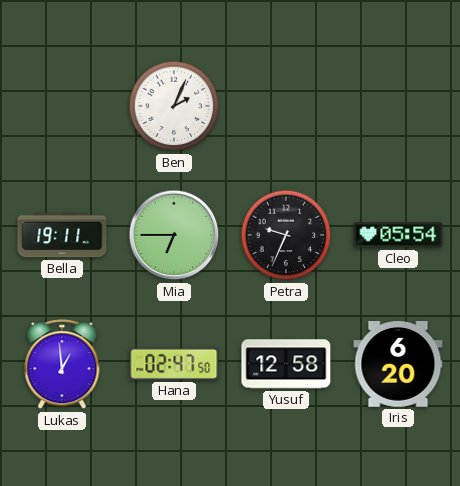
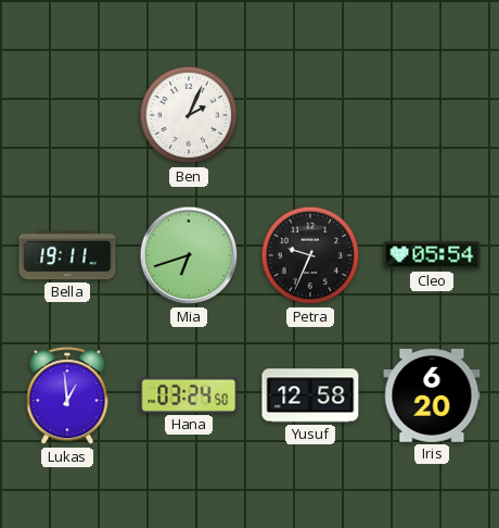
Mia: 6:45 -> 6:42
Hana: 02:47 -> 03:24
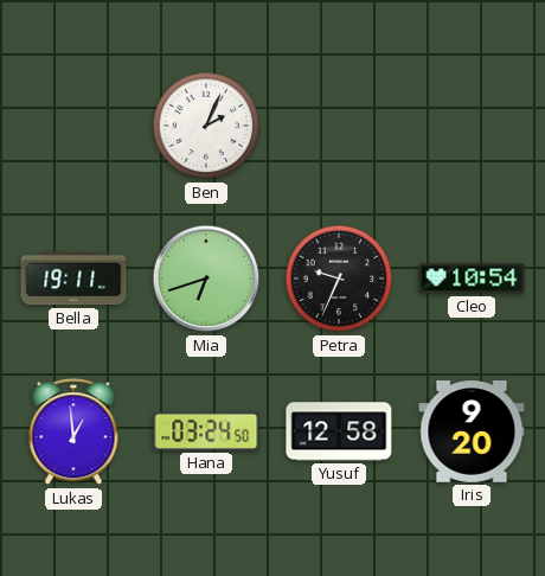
Cleo: 05:54 -> 10:54
Iris: 6:20 -> 9:20
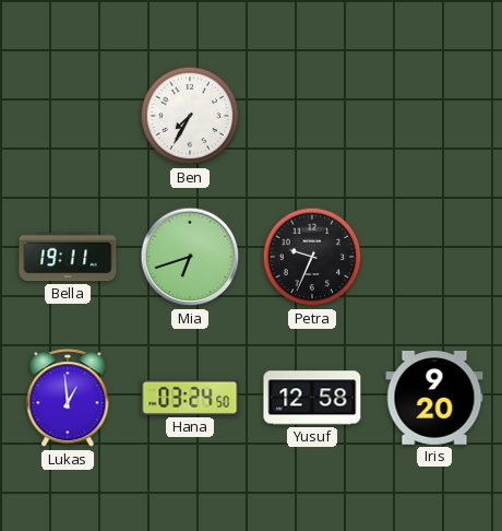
Ben: 2:04 -> 7:35
Cleo: 10:54 -> none
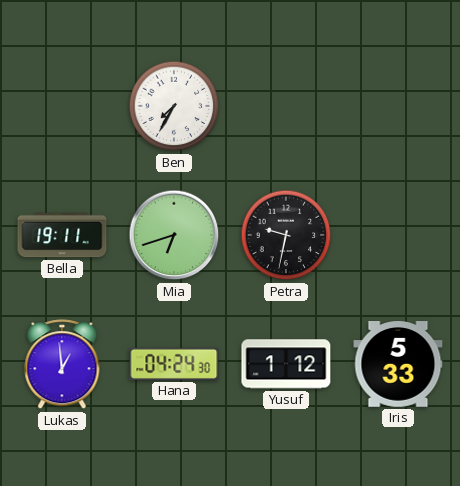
Petra: 9:34 -> 9:32
Hana: 03:24 -> 04:24
Yusuf: 12:58 -> 1:12
Iris: 9:20 -> 5:33
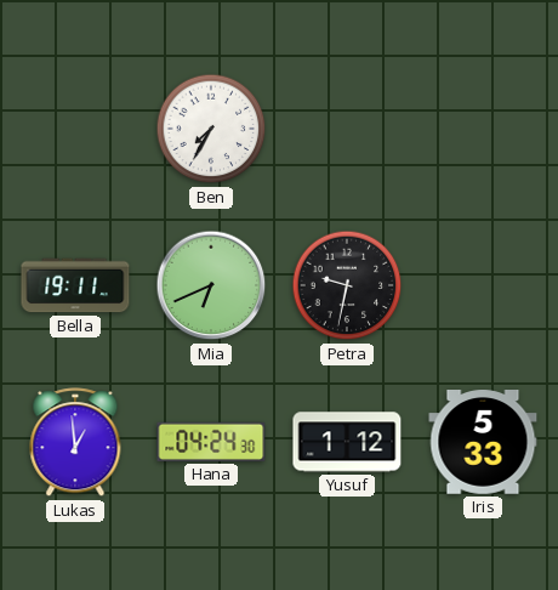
Mia: 6:42 -> 6:41
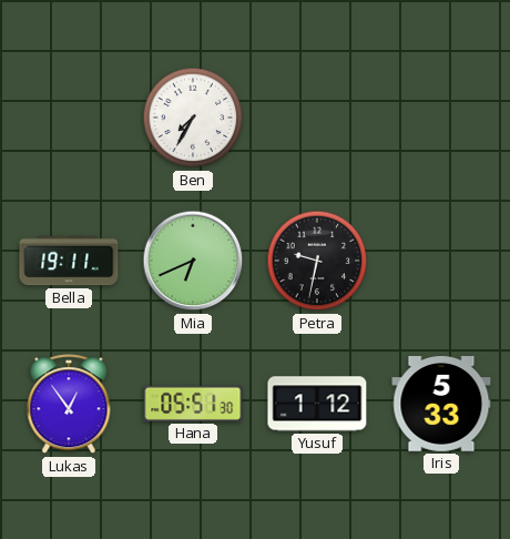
Lukas: 12:59 -> 12:54
Hana: 04:24 -> 05:51
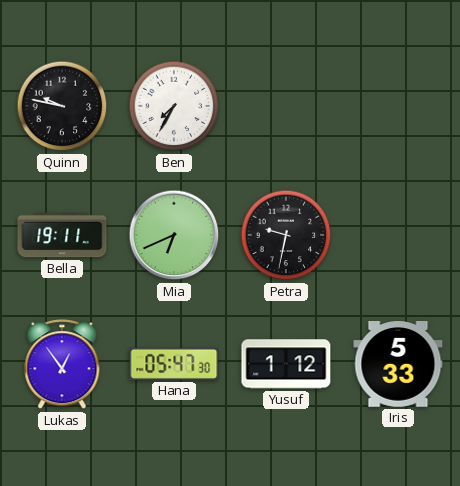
Quinn: none -> 9:47
Hana: 05:51 -> 05:47
